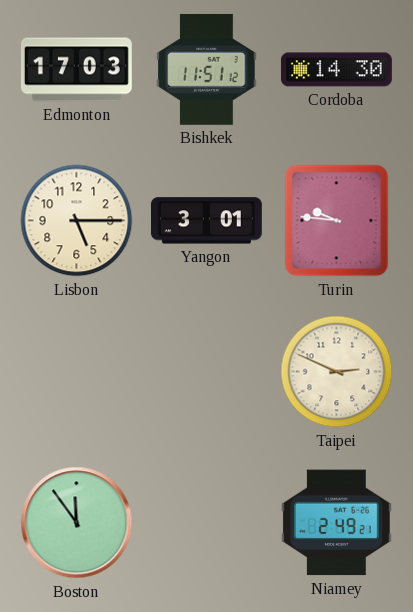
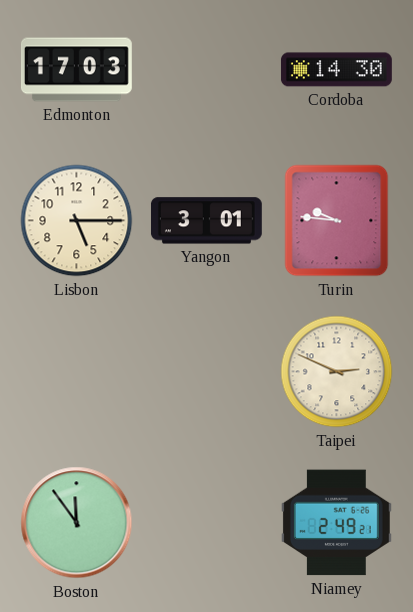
Bishkek: 11:51 -> none
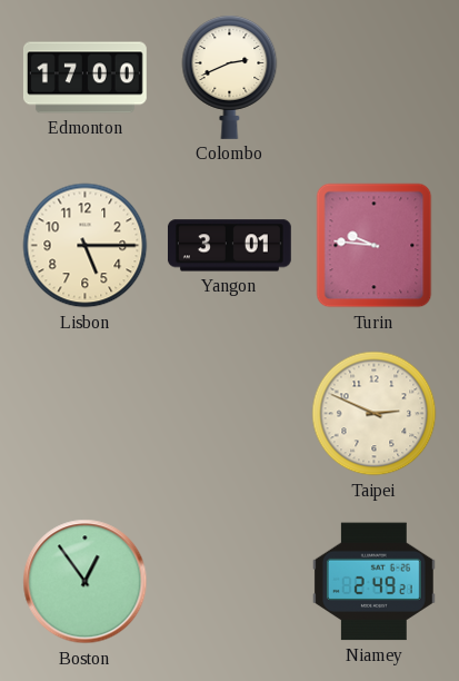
Edmonton: 17:03 -> 17:00
Colombo: none -> 2:41
Cordoba: 14:30 -> none
Boston: 11:54 -> 12:54
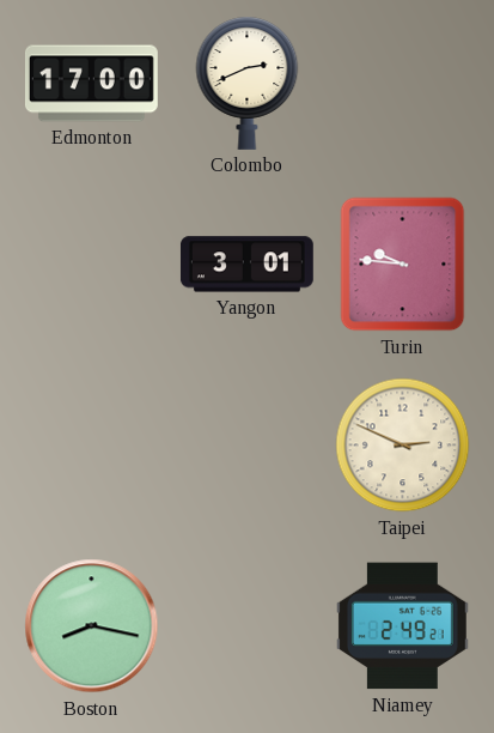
Lisbon: 5:15 -> none
Boston: 12:54 -> 8:17
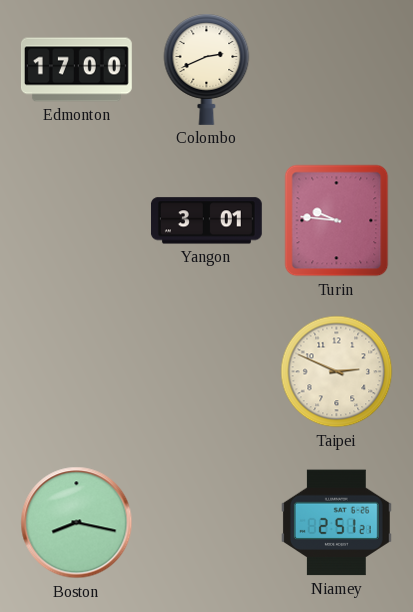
Niamey: 2:49 -> 2:51
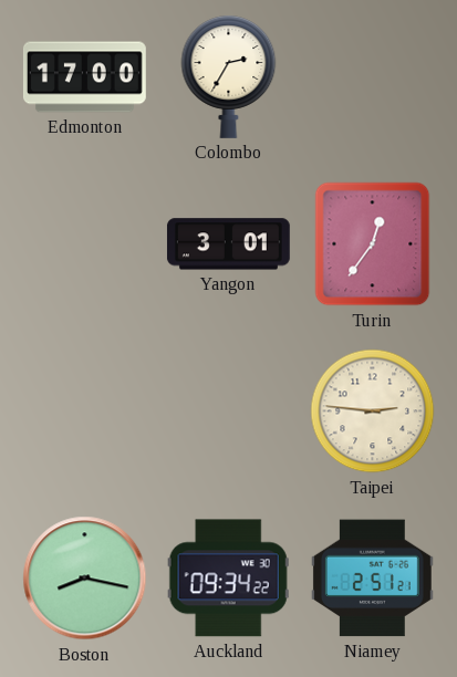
Colombo: 2:41 -> 2:35
Turin: 9:46 -> 12:36
Taipei: 2:49 -> 2:46
Auckland: none -> 09:34
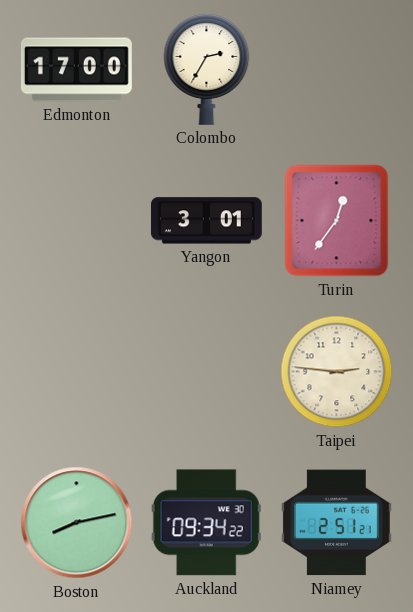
Boston: 8:17 -> 8:13
